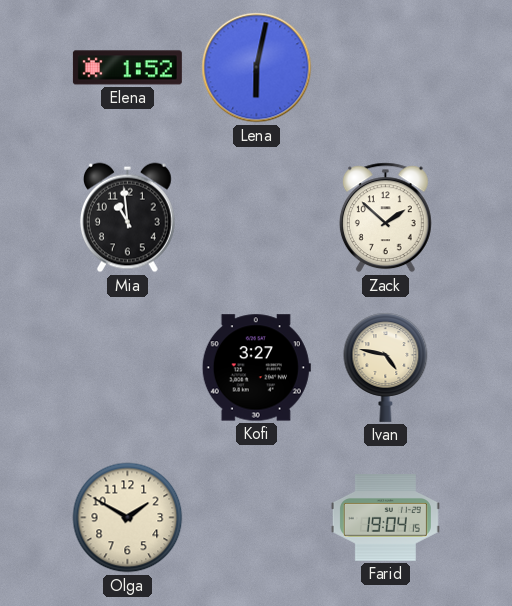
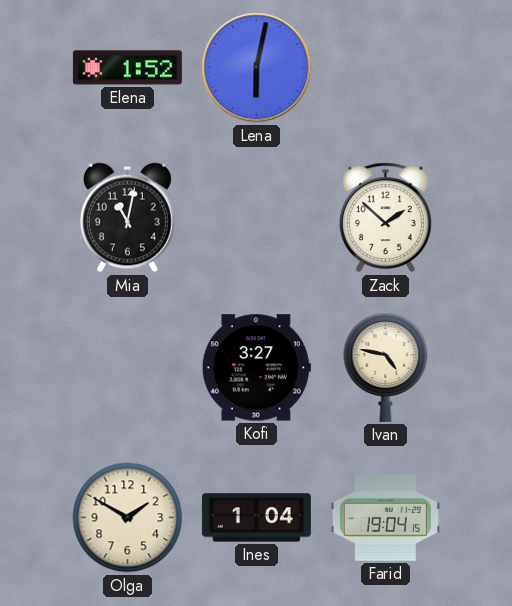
Mia: 10:59 -> 11:02
Ines: none -> 1:04
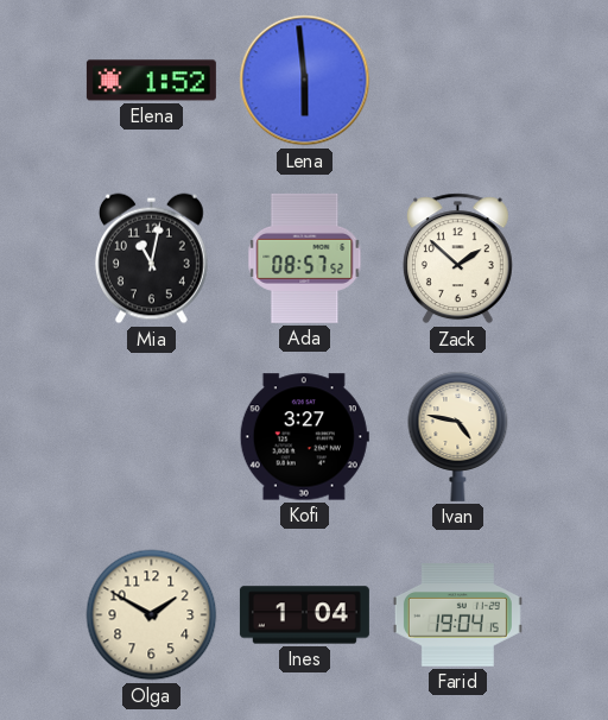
Lena: 6:02 -> 5:59
Ada: none -> 08:57
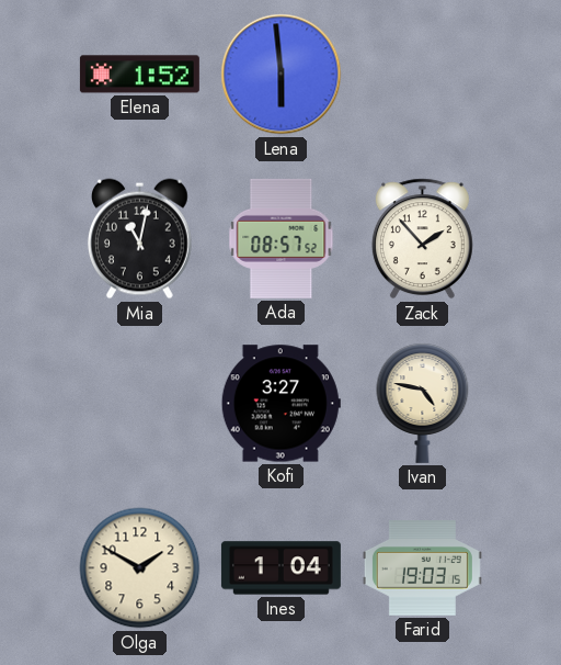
Zack: 1:52 -> 1:53
Farid: 19:04 -> 19:03
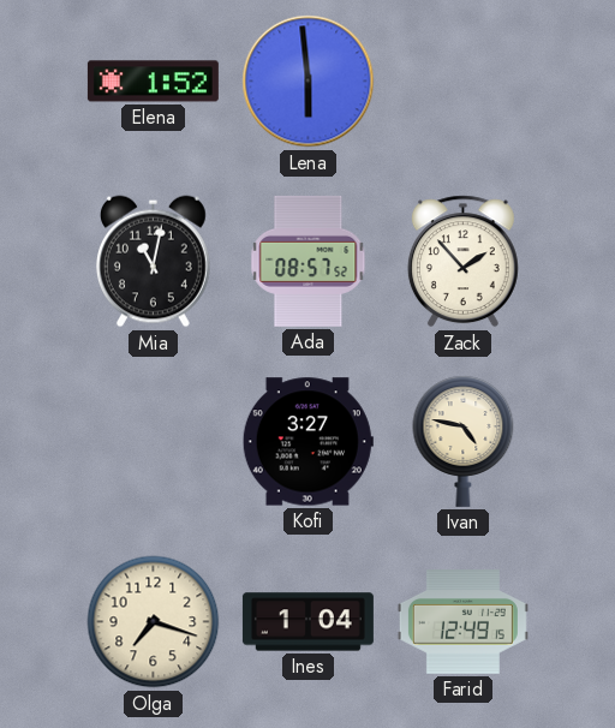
Olga: 1:50 -> 7:18
Farid: 19:03 -> 12:49
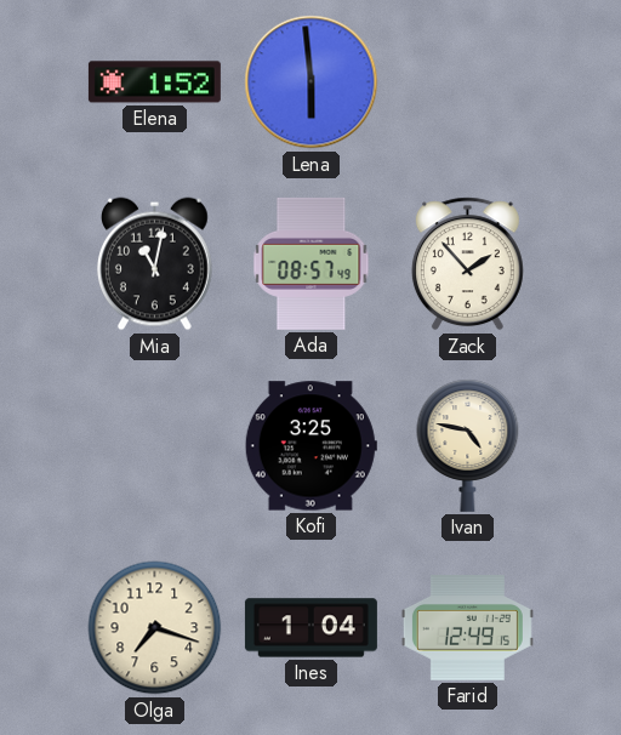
Ada: 08:57:52 -> 08:57:49
Kofi: 3:27 -> 3:25
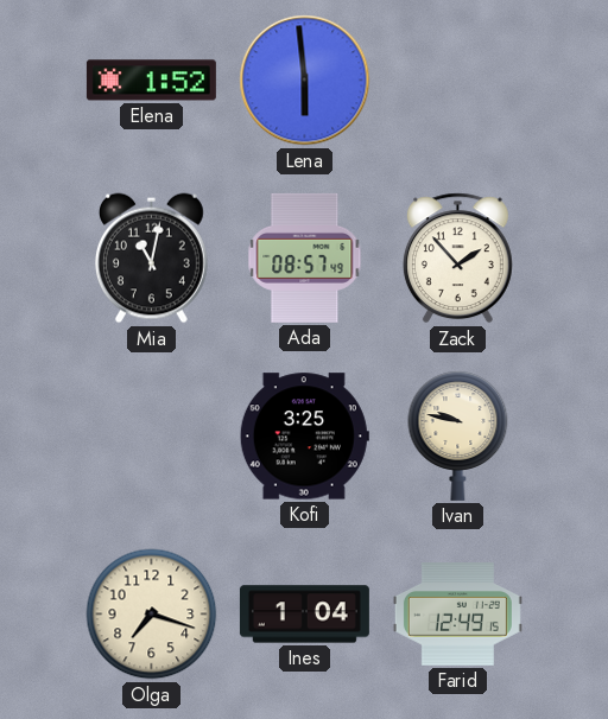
Ivan: 4:47 -> 9:47
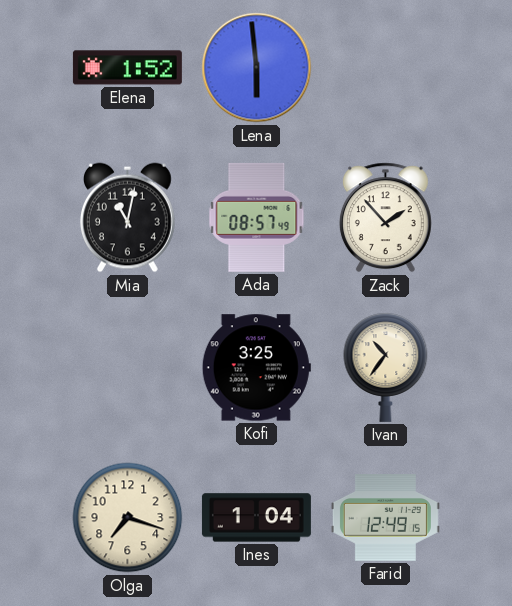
Ivan: 9:47 -> 10:36
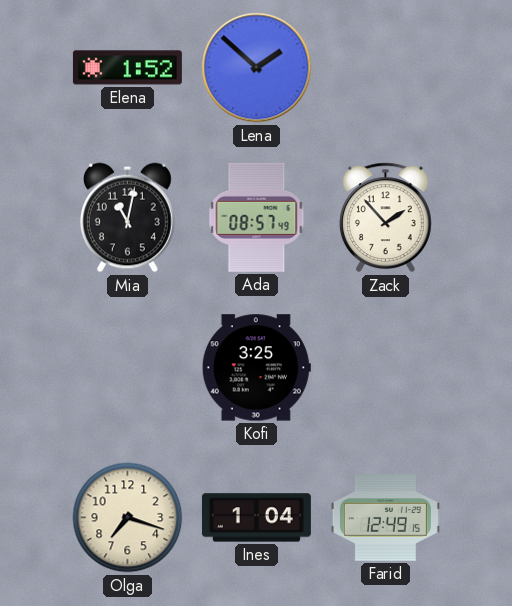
Lena: 5:59 -> 1:52
Ivan: 10:36 -> none
